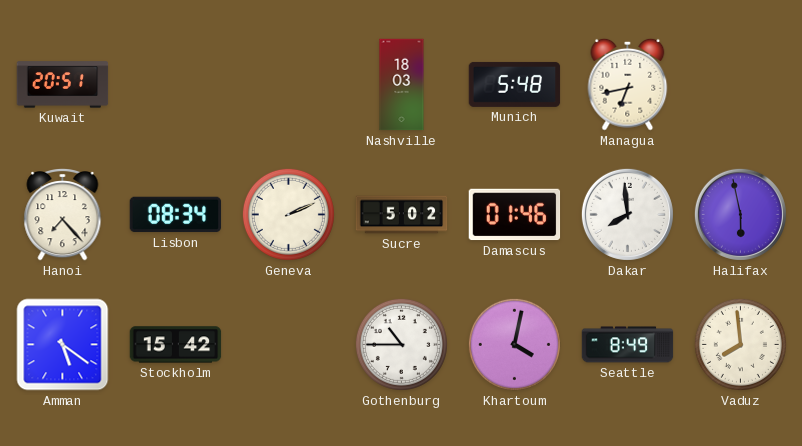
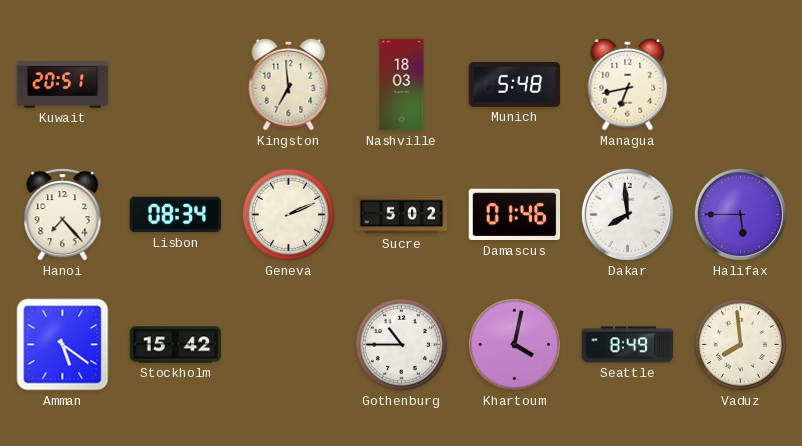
Kingston: none -> 6:59
Halifax: 5:58 -> 5:45
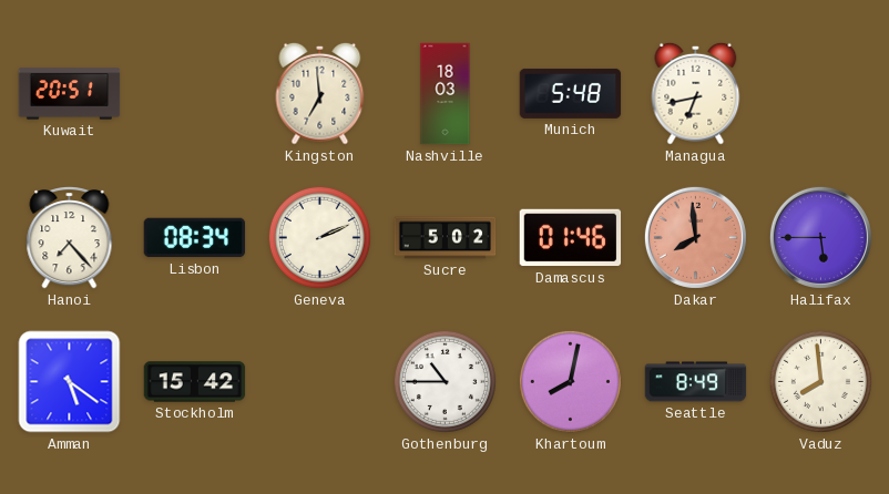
Dakar dial: white -> salmon
Khartoum: 4:02 -> 8:02
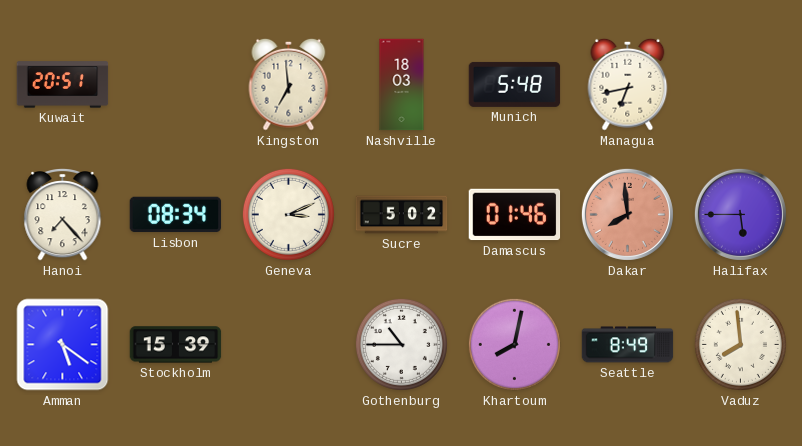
Geneva: 2:11 -> 3:11
Stockholm: 15:42 -> 15:39
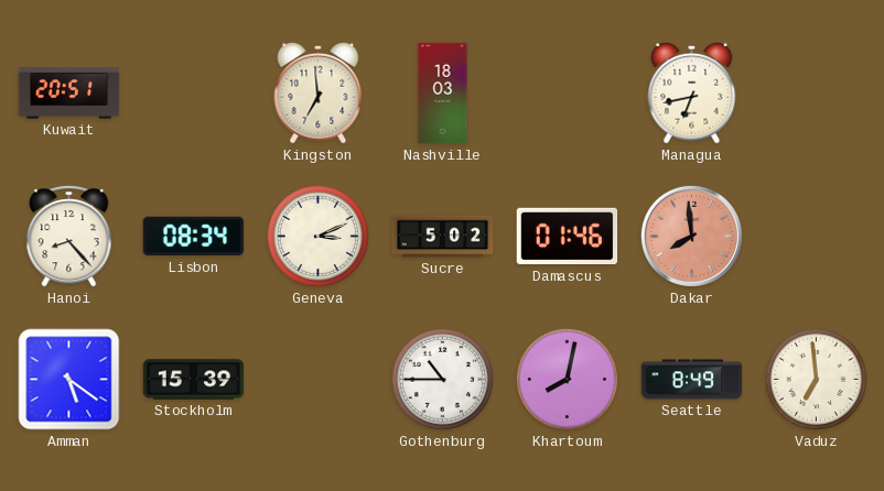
Munich: 5:48 -> none
Hanoi: 7:23 -> 8:23
Halifax: 5:45 -> none
Vaduz: 7:59 -> 6:59
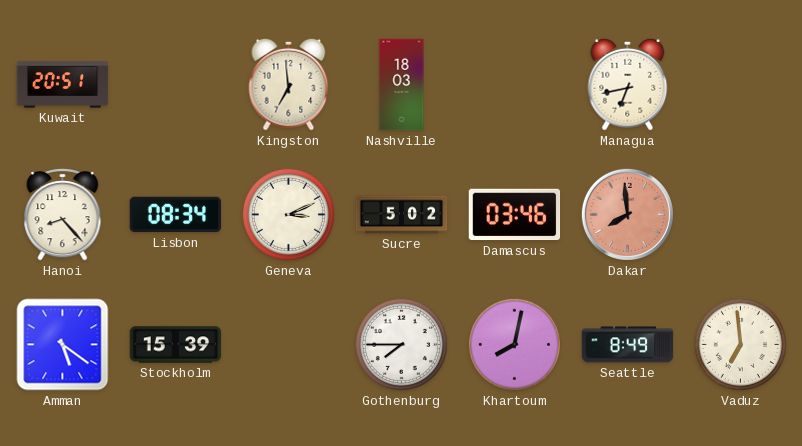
Damascus: 01:46 -> 03:46
Gothenburg: 10:45 -> 7:45
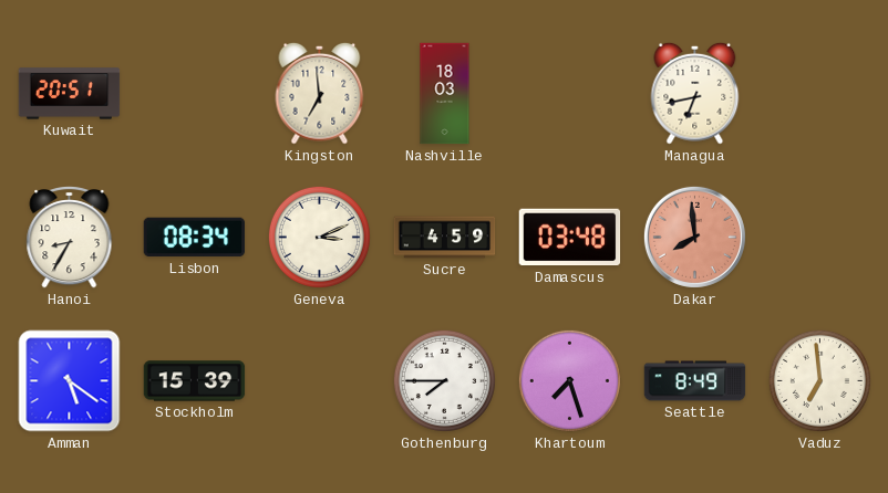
Hanoi: 8:23 -> 8:35
Sucre: 5:02 -> 4:59
Damascus: 03:46 -> 03:48
Khartoum: 8:02 -> 7:27
